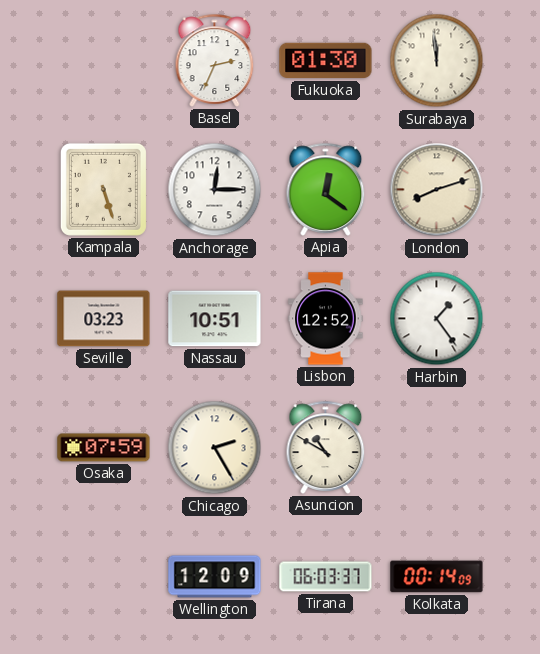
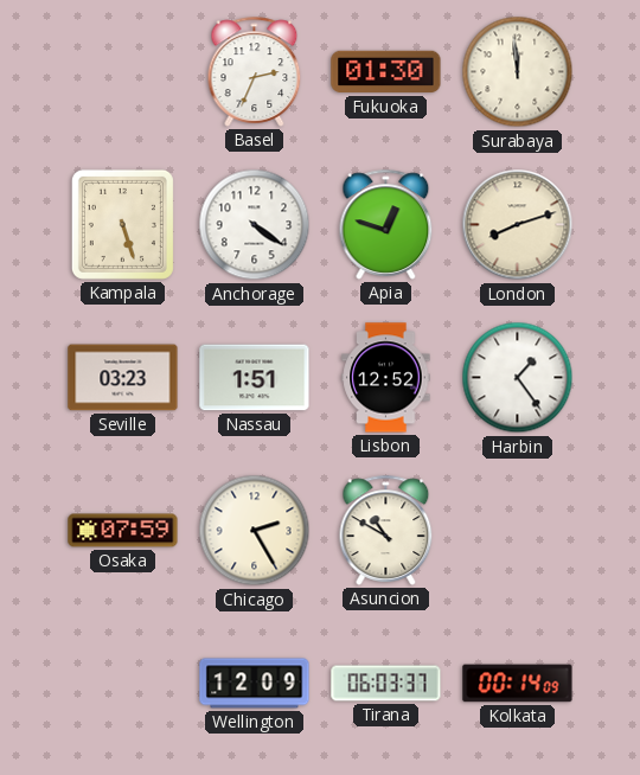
Anchorage: 12:15 -> 4:21
Apia: 12:21 -> 12:48
Nassau: 10:51 -> 1:51
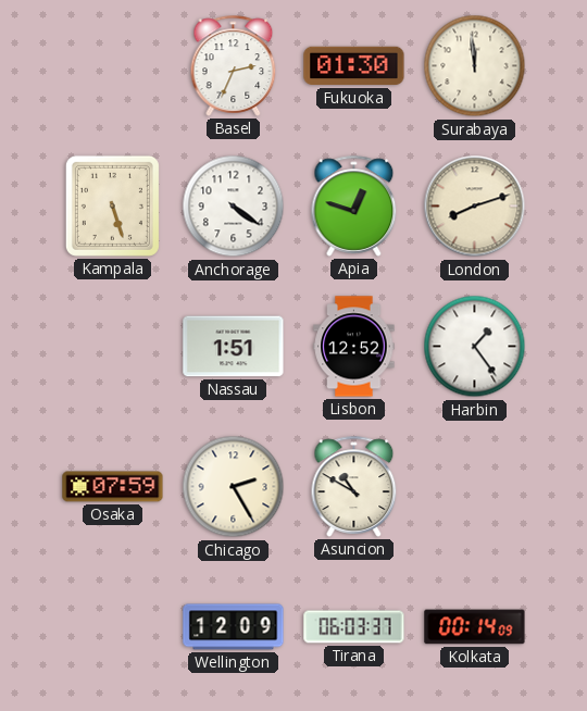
Seville: 03:23 -> none
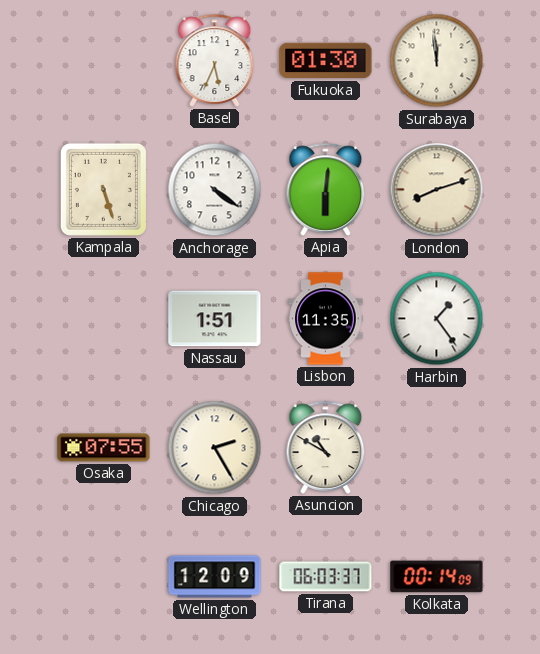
Basel: 2:34 -> 5:34
Apia: 12:48 -> 6:01
Lisbon: 12:52 -> 11:35
Osaka: 07:59 -> 07:55
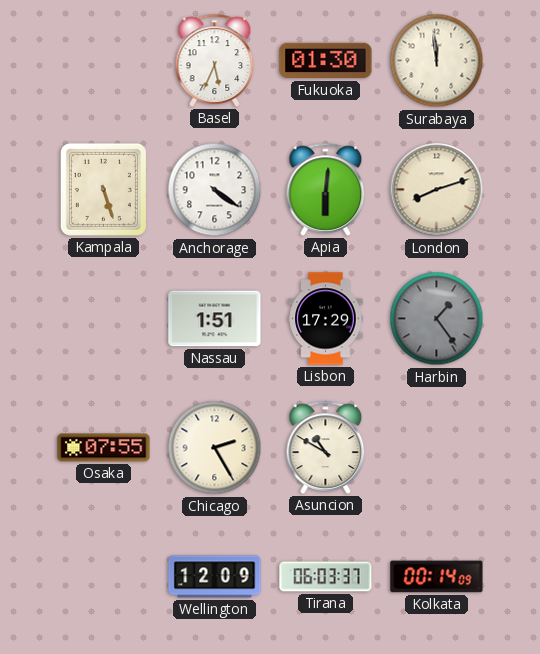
Lisbon: 11:35 -> 17:29
Harbin dial: white -> grey
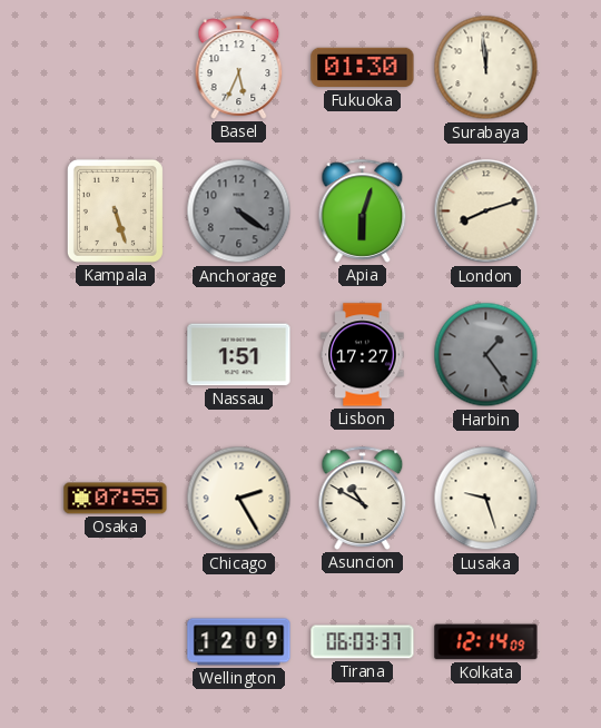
Anchorage dial: white -> grey
Apia: 6:01 -> 6:03
Lisbon: 17:29 -> 17:27
Lusaka: none -> 9:27
Kolkata: 00:14 -> 12:14
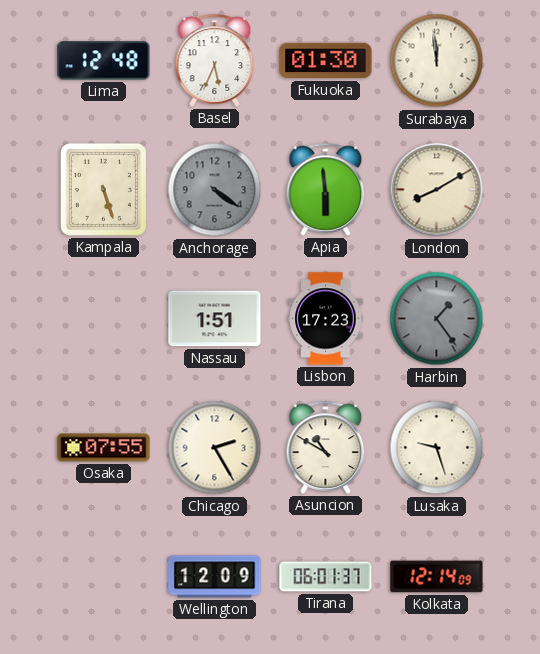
Lima: none -> 12:48
Apia: 6:03 -> 5:59
London: 8:12 -> 8:10
Lisbon: 17:27 -> 17:23
Tirana: 06:03 -> 06:01
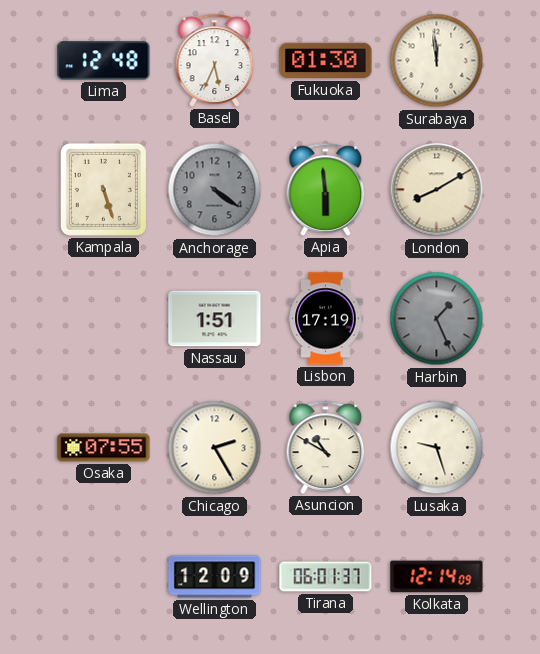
Lisbon: 17:23 -> 17:19
Harbin: 1:24 -> 1:26
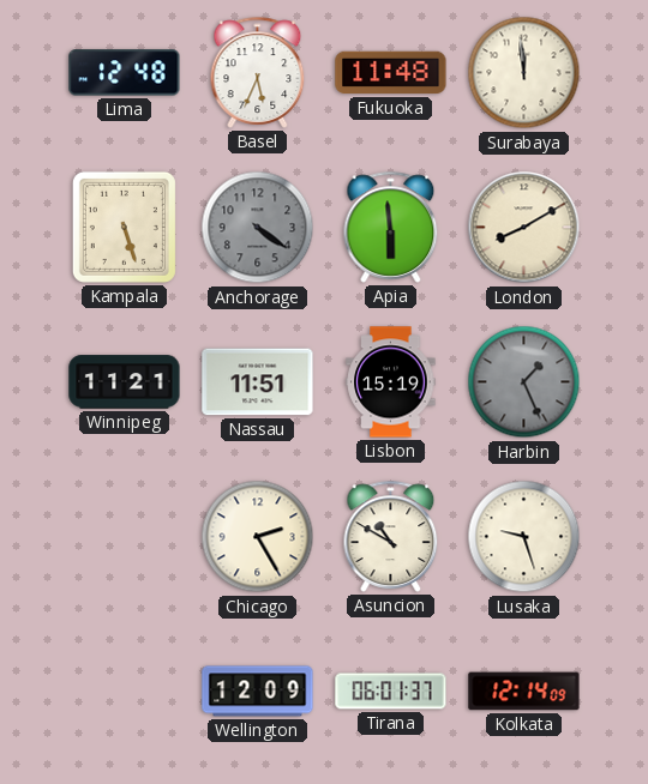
Fukuoka: 01:30 -> 11:48
Winnipeg: none -> 11:21
Nassau: 1:51 -> 11:51
Lisbon: 17:19 -> 15:19
Osaka: 07:55 -> none
